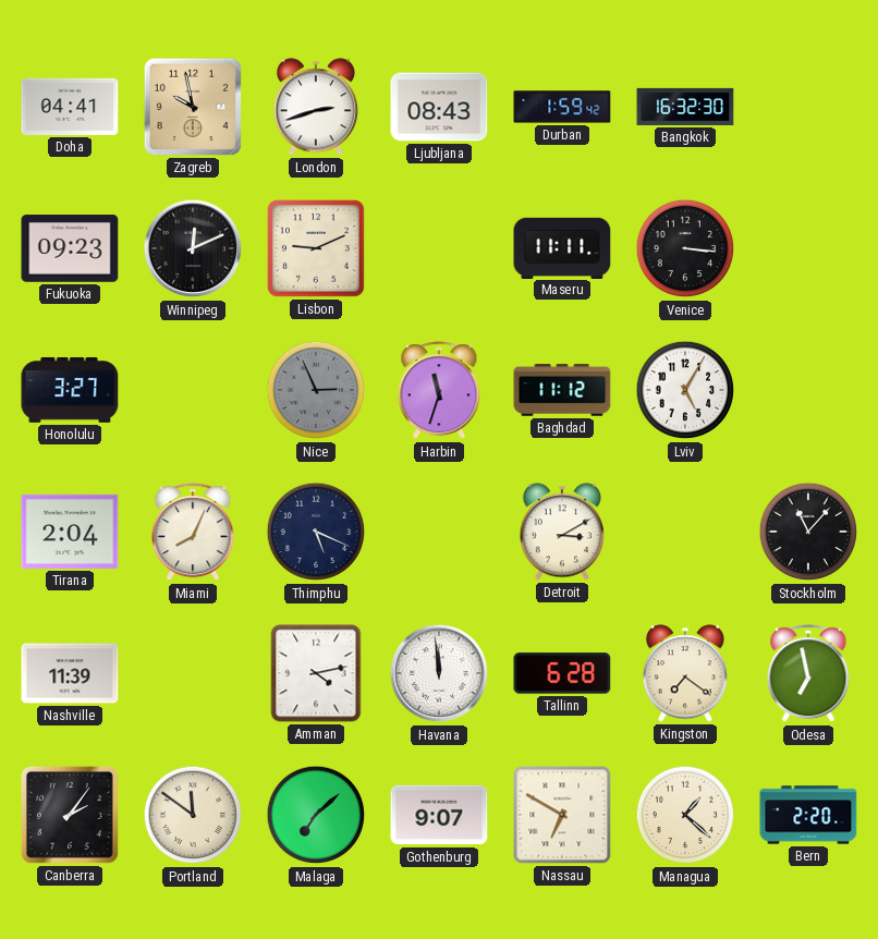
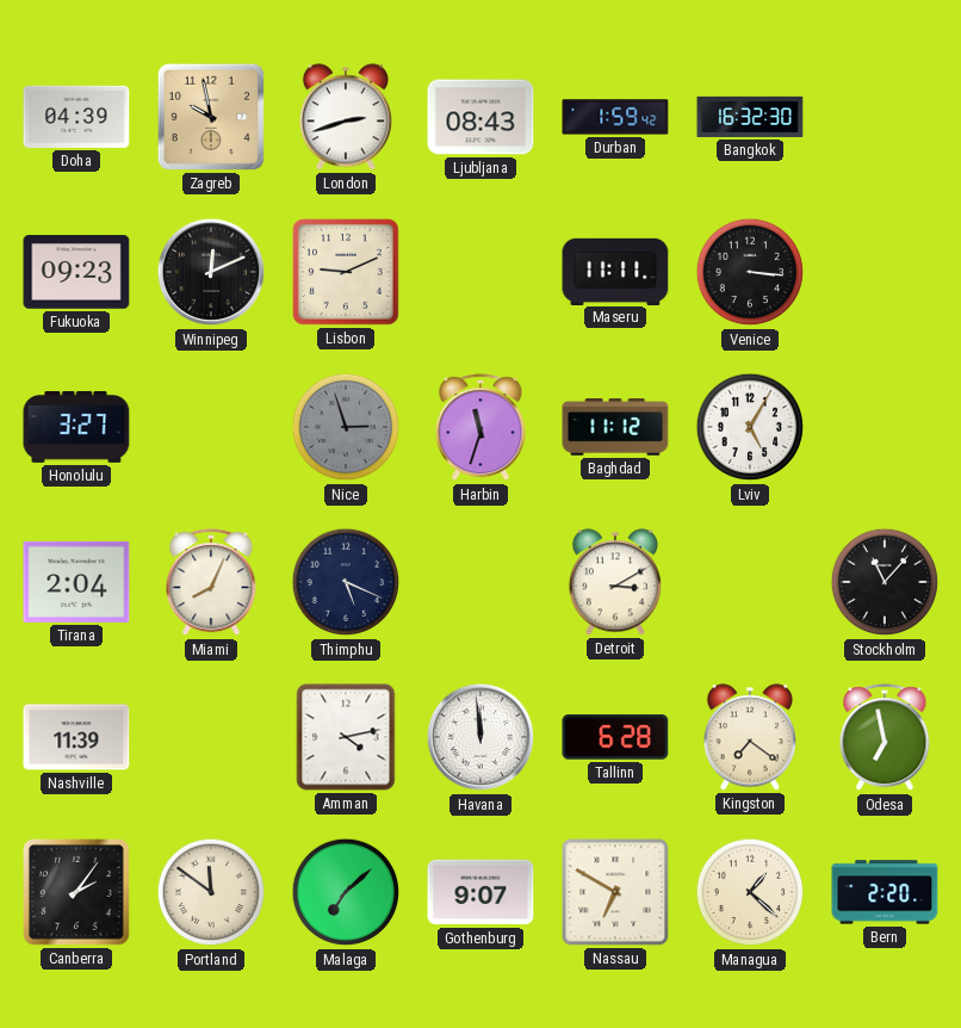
Doha: 04:41 -> 04:39
Nice: 2:56 -> 2:57
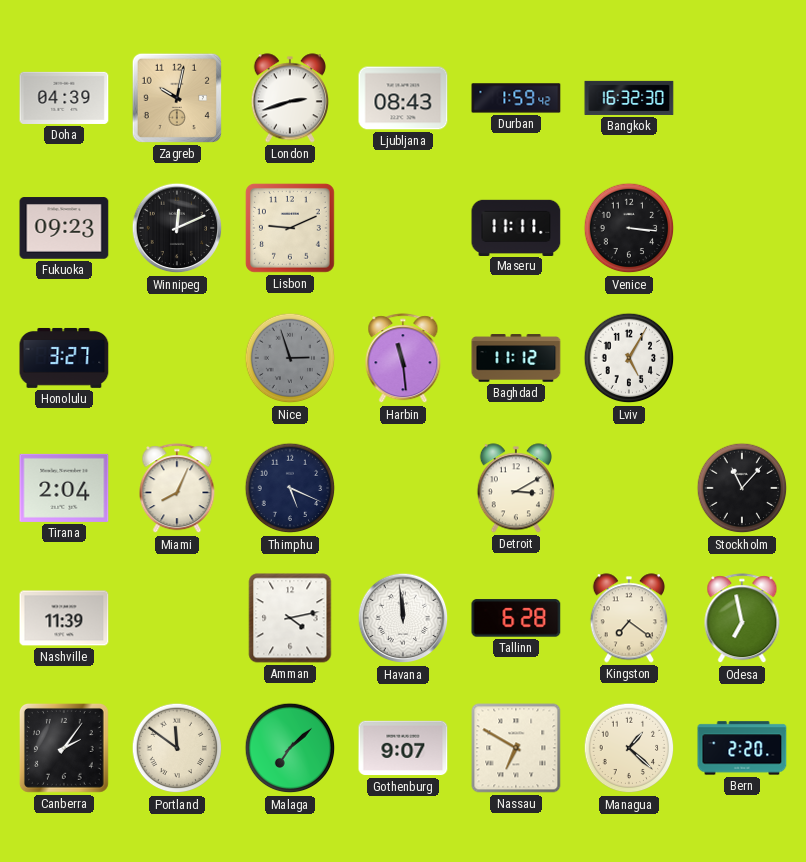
Zagreb: 9:58 -> 10:02
Harbin: 11:33 -> 11:29
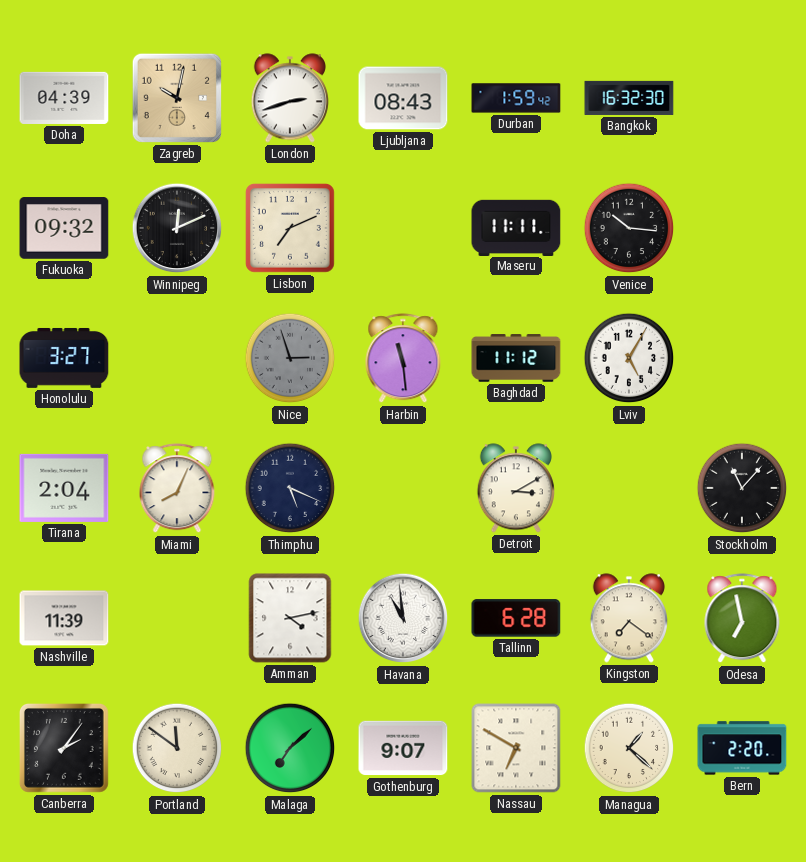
Fukuoka: 09:23 -> 09:32
Lisbon: 9:11 -> 7:11
Venice: 3:16 -> 10:16
Havana: 11:59 -> 10:59
